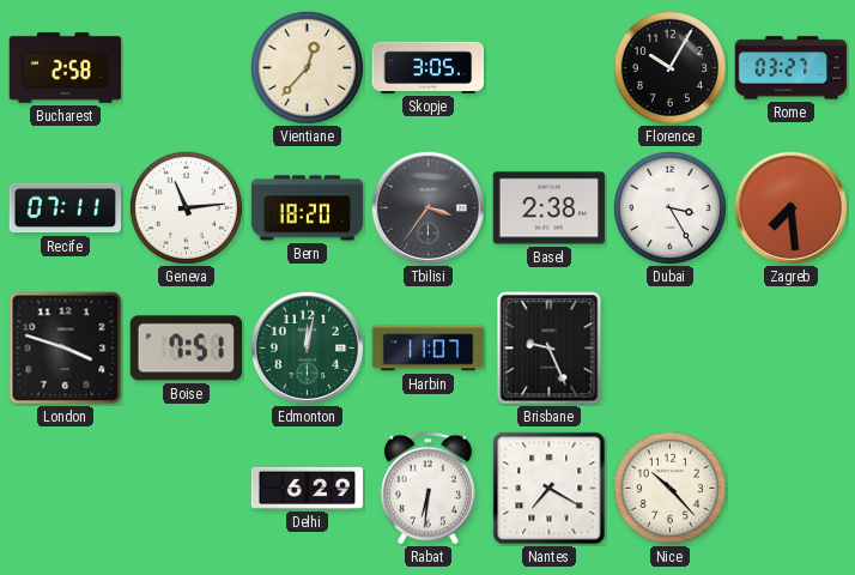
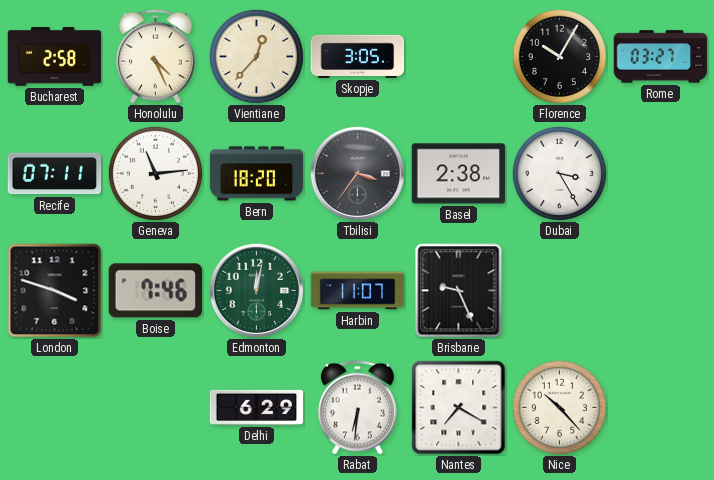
Honolulu: none -> 4:26
Zagreb: 7:29 -> none
Boise: 7:51 -> 7:46
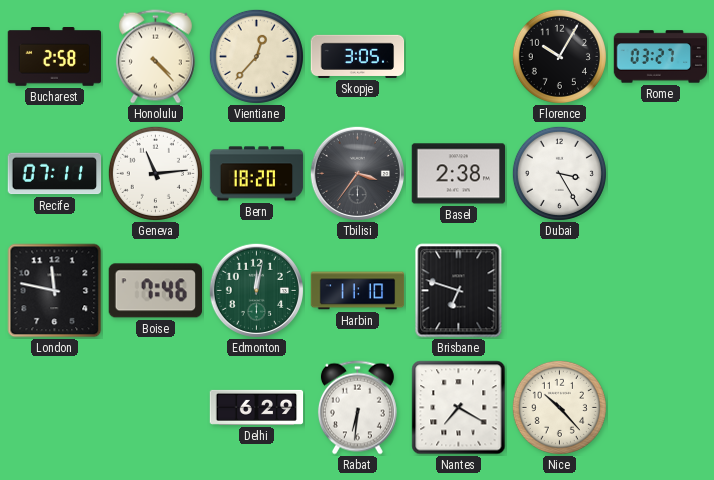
Honolulu: 4:26 -> 4:23
London: 3:48 -> 11:47
Harbin: 11:07 -> 11:10
Brisbane: 9:26 -> 6:48
